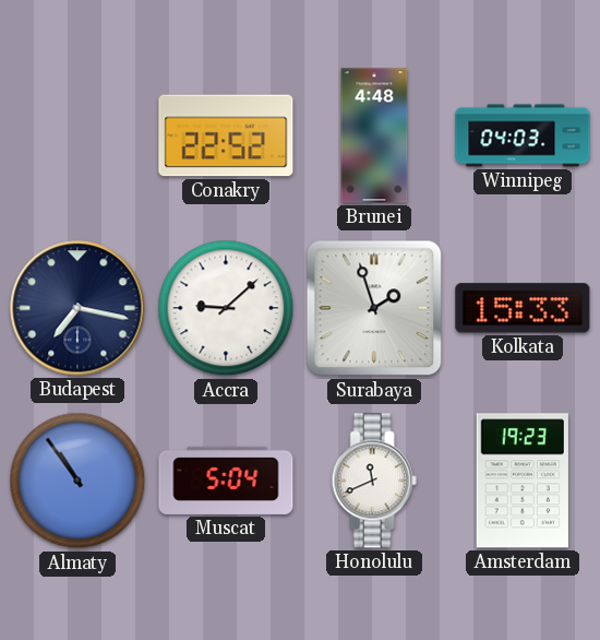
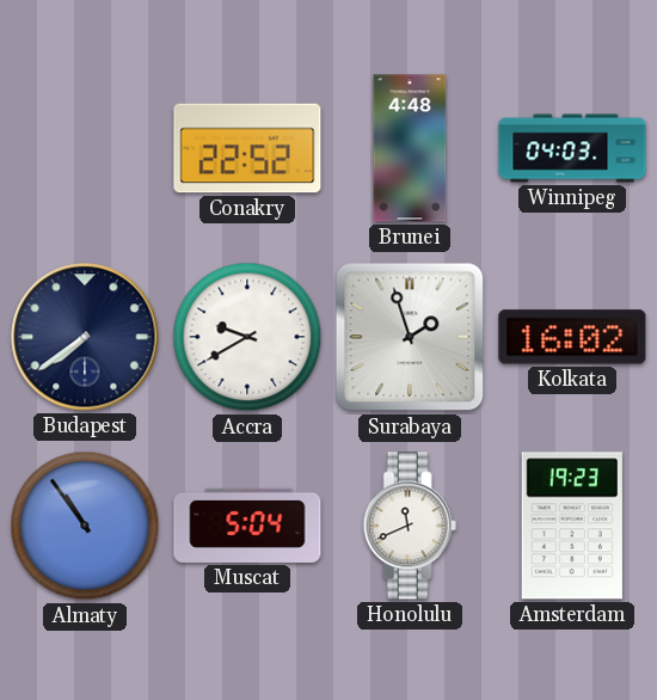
Budapest: 7:17 -> 7:39
Accra: 9:08 -> 9:40
Kolkata: 15:33 -> 16:02
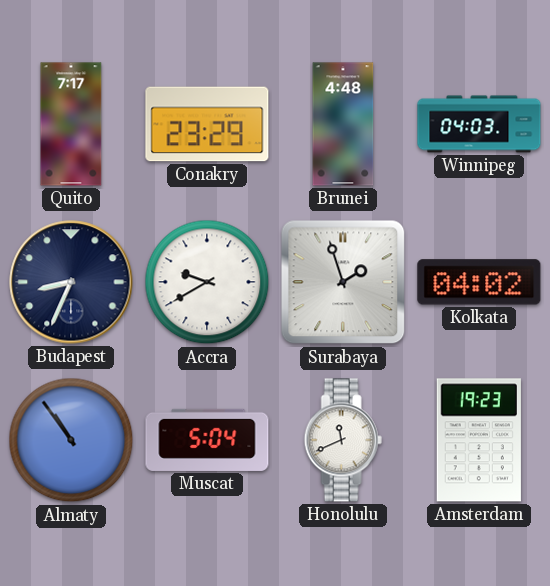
Quito: none -> 7:17
Conakry: 22:52 -> 23:29
Budapest: 7:39 -> 8:34
Kolkata: 16:02 -> 04:02
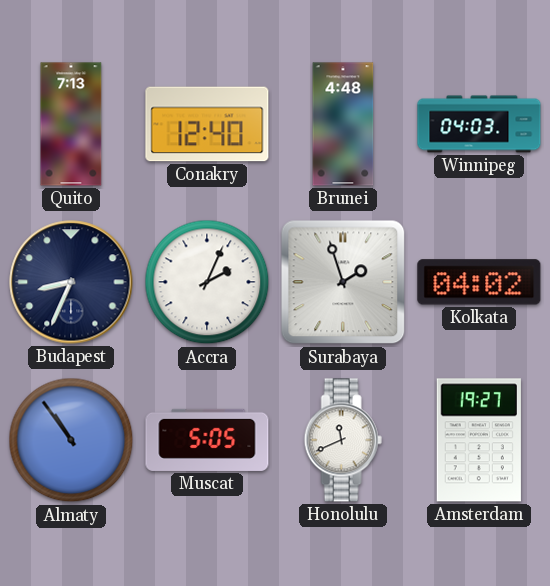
Quito: 7:17 -> 7:13
Conakry: 23:29 -> 12:40
Accra: 9:40 -> 2:04
Muscat: 5:04 -> 5:05
Amsterdam: 19:23 -> 19:27
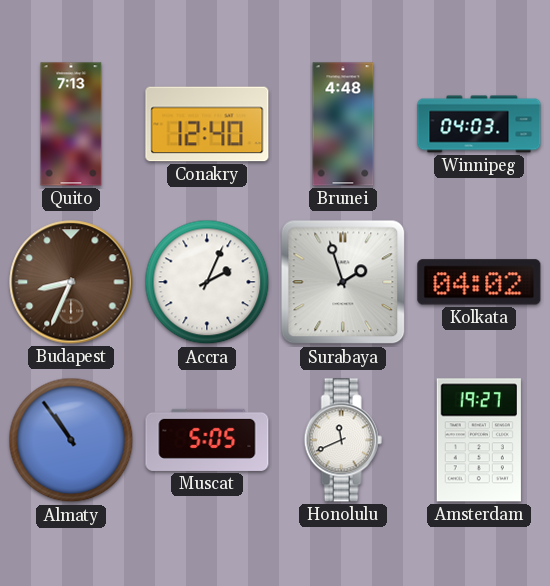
Budapest dial: navy -> brown
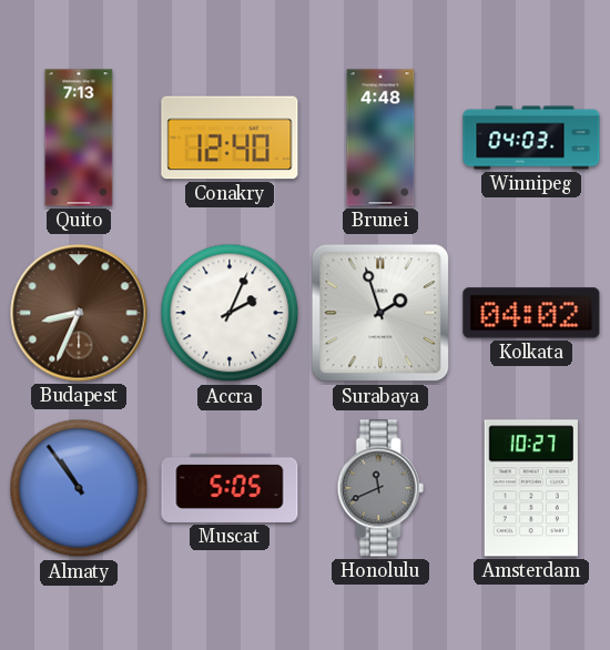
Honolulu dial: white -> grey
Amsterdam: 19:27 -> 10:27
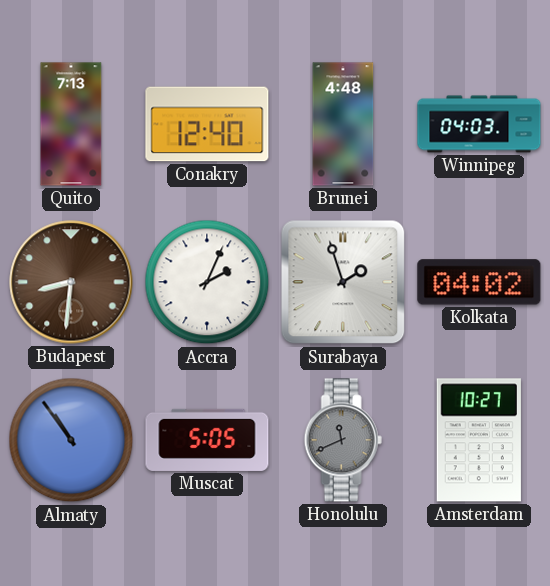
Budapest: 8:34 -> 8:31
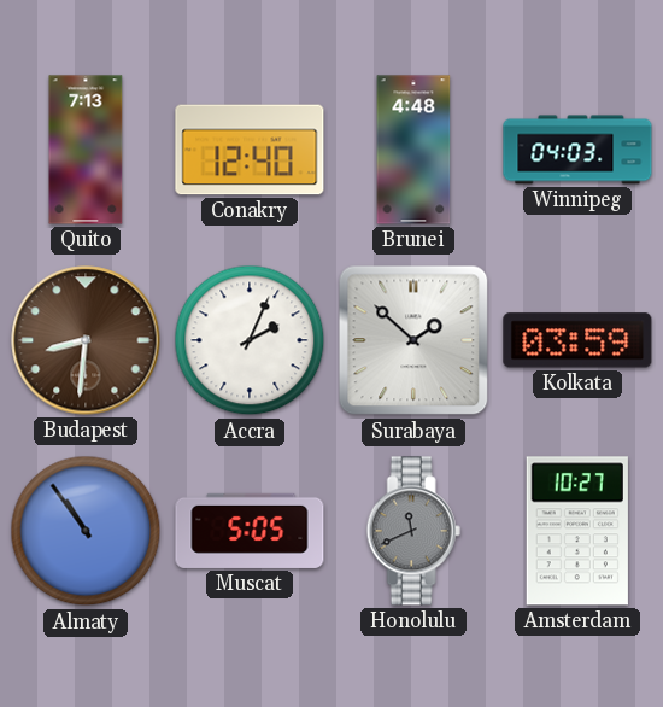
Surabaya: 1:57 -> 1:52
Kolkata: 04:02 -> 03:59
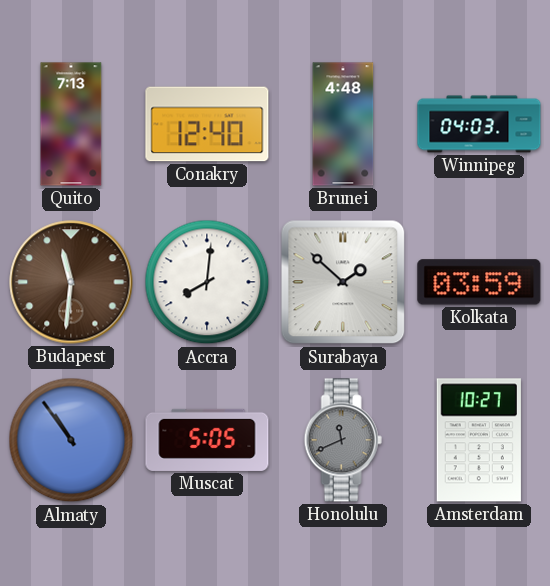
Budapest: 8:31 -> 11:31
Accra: 2:04 -> 8:01
